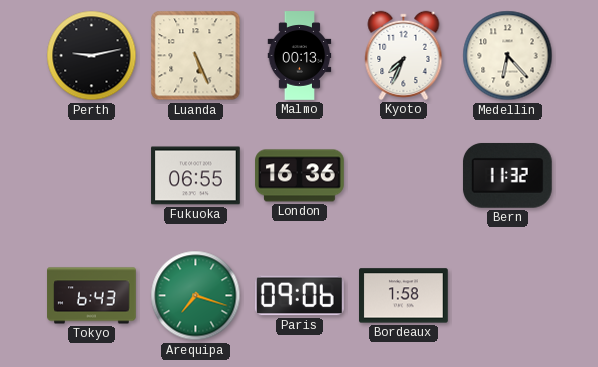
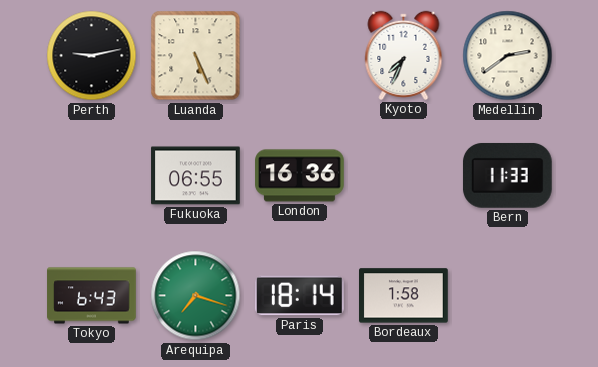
Malmo: 00:13 -> none
Medellin: 6:23 -> 2:39
Bern: 11:32 -> 11:33
Paris: 09:06 -> 18:14
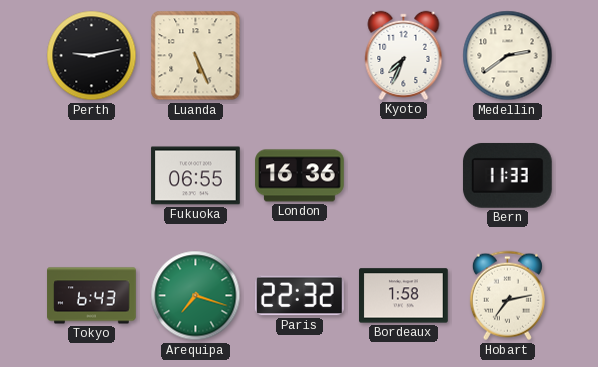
Paris: 18:14 -> 22:32
Hobart: none -> 7:13
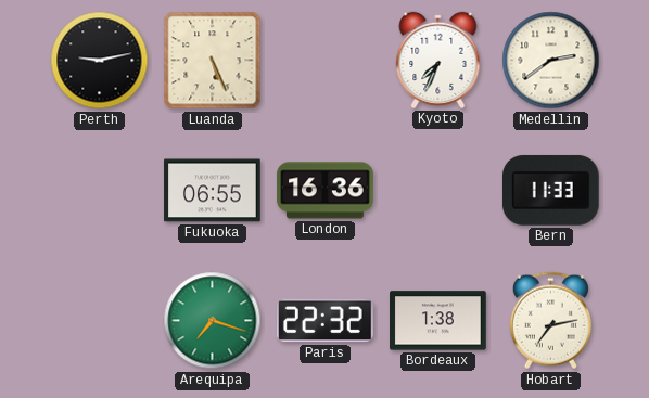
Tokyo: 6:43 -> none
Bordeaux: 1:58 -> 1:38
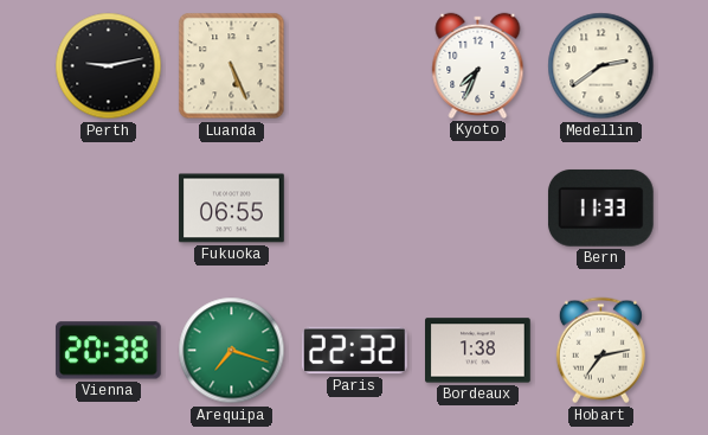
London: 16:36 -> none
Vienna: none -> 20:38
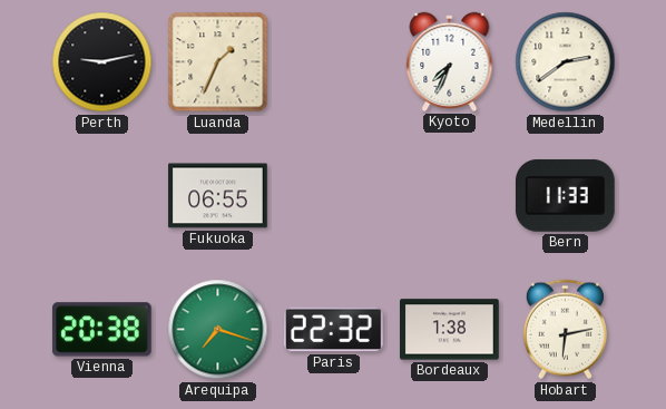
Luanda: 5:26 -> 1:34
Hobart: 7:13 -> 6:13
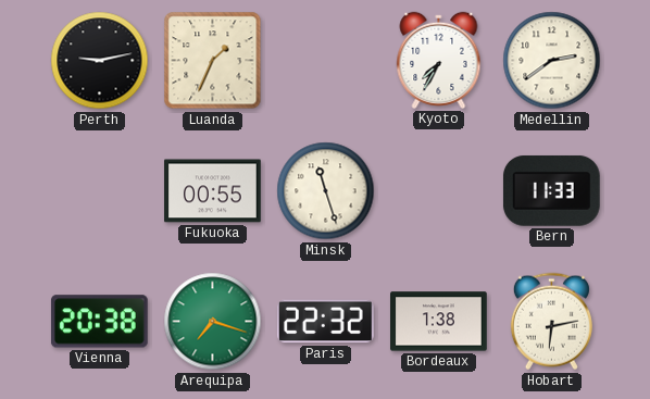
Kyoto: 7:34 -> 7:35
Fukuoka: 06:55 -> 00:55
Minsk: none -> 11:27
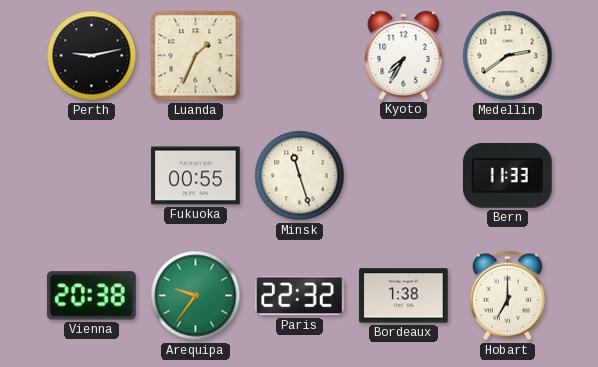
Arequipa: 7:18 -> 9:36
Hobart: 6:13 -> 7:00
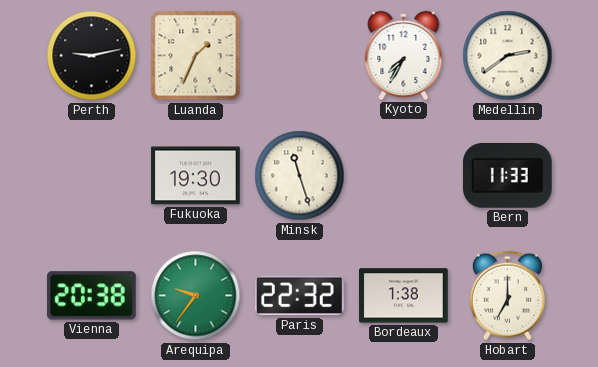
Fukuoka: 00:55 -> 19:30
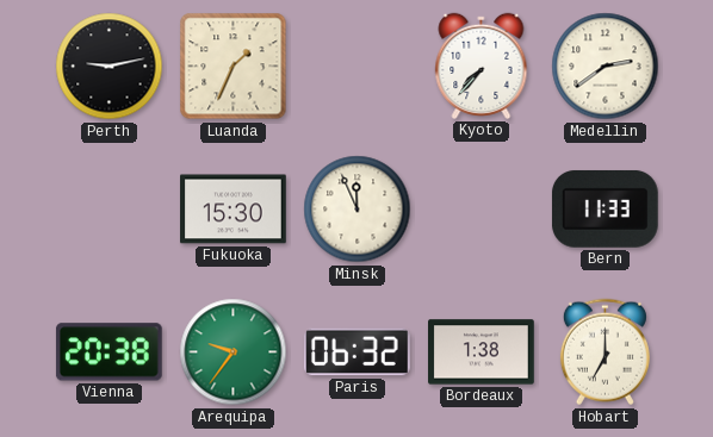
Kyoto: 7:35 -> 7:37
Fukuoka: 19:30 -> 15:30
Minsk: 11:27 -> 11:56
Paris: 22:32 -> 06:32
